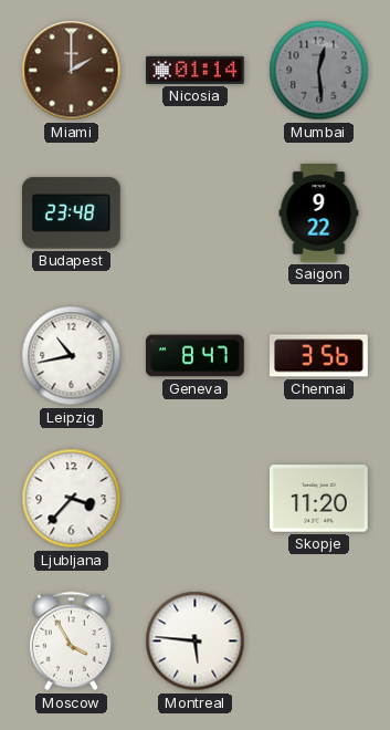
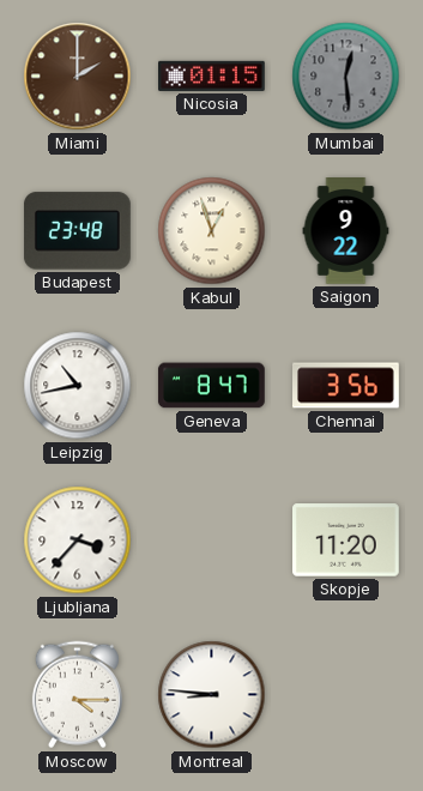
Nicosia: 01:14 -> 01:15
Kabul: none -> 12:57
Moscow: 3:55 -> 4:15
Montreal: 5:46 -> 8:46
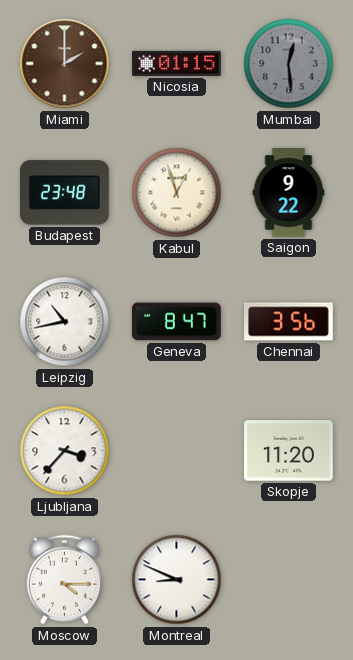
Montreal: 8:46 -> 8:49
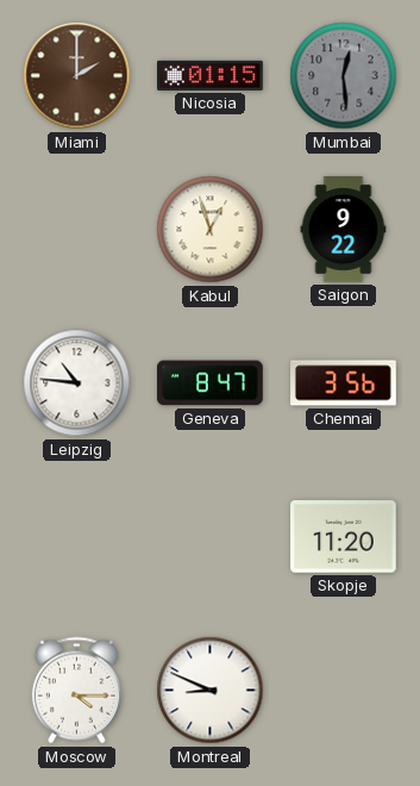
Budapest: 23:48 -> none
Leipzig: 10:43 -> 10:46
Ljubljana: 3:37 -> none
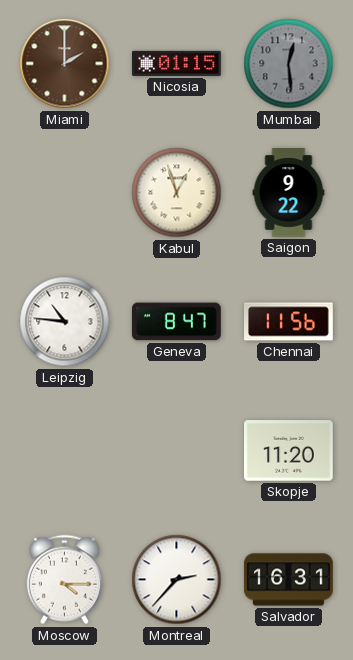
Chennai: 3:56 -> 11:56
Montreal: 8:49 -> 2:37
Salvador: none -> 16:31
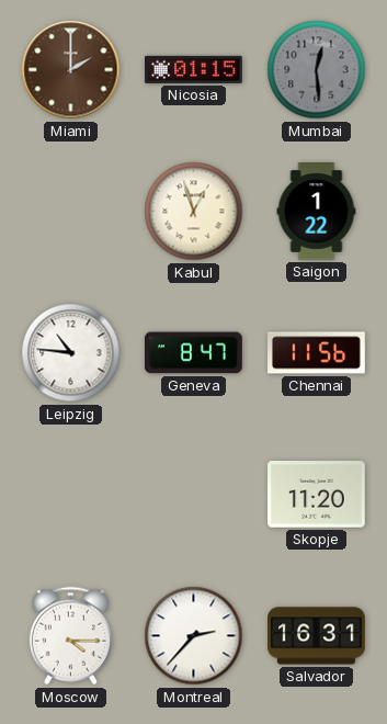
Saigon: 9:22 -> 1:22
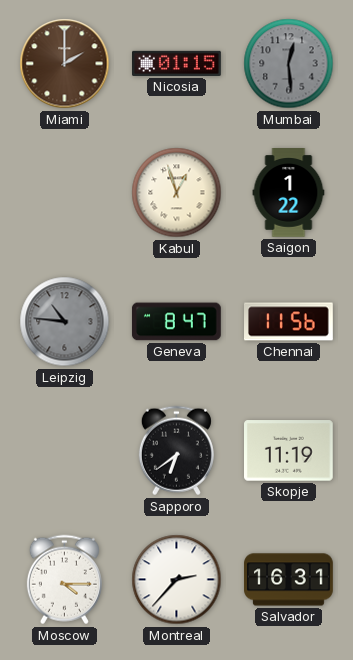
Leipzig dial: white -> grey
Sapporo: none -> 6:39
Skopje: 11:20 -> 11:19
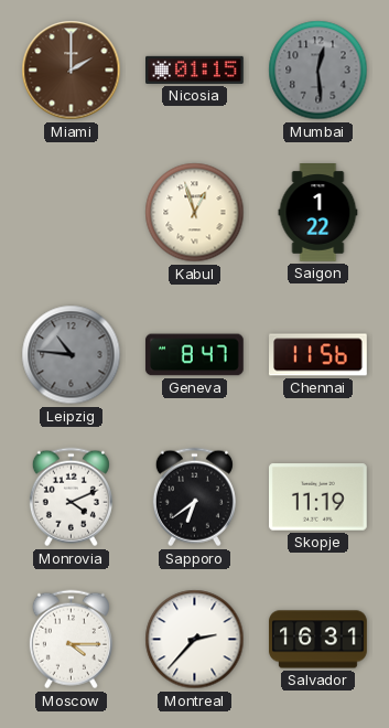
Monrovia: none -> 4:11
